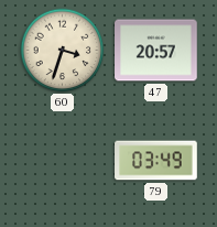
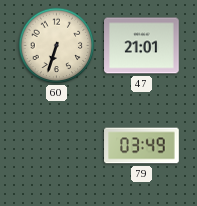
60: 3:33 -> 6:33
47: 20:57 -> 21:01
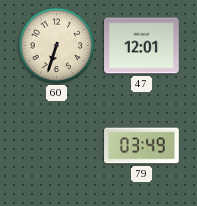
47: 21:01 -> 12:01
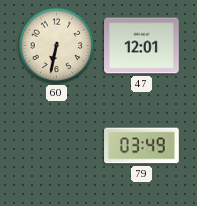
60: 6:33 -> 6:32
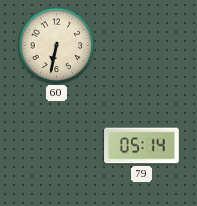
47: 12:01 -> none
79: 03:49 -> 05:14
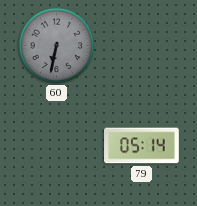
60 dial: cream -> grey
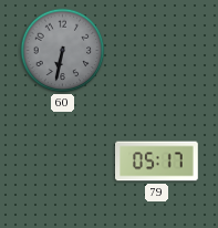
79: 05:14 -> 05:17
